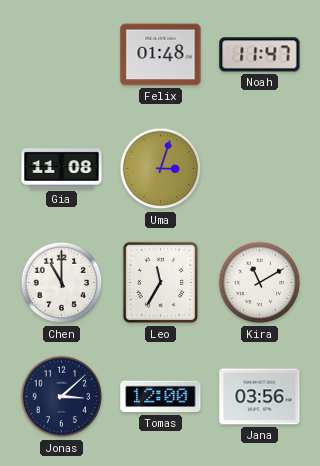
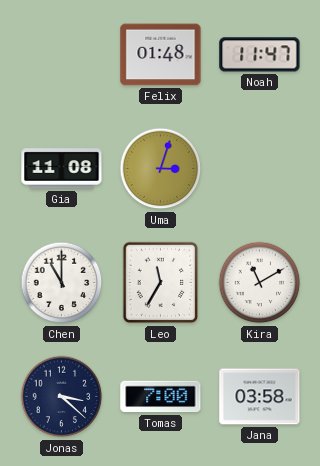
Jonas: 3:08 -> 3:22
Tomas: 12:00 -> 7:00
Jana: 03:56 -> 03:58
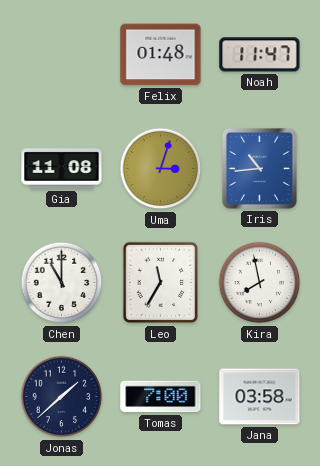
Iris: none -> 10:44
Kira: 11:10 -> 7:58
Jonas: 3:22 -> 1:38
